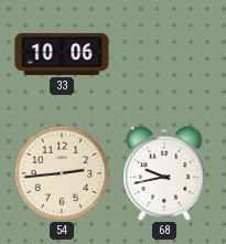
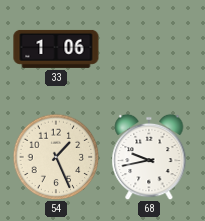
33: 10:06 -> 1:06
54: 2:44 -> 1:26
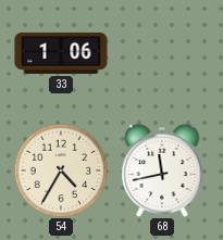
54: 1:26 -> 4:35
68: 9:43 -> 11:43
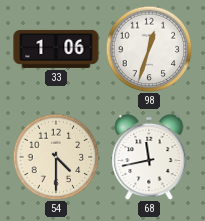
98: none -> 12:33
54: 4:35 -> 4:30
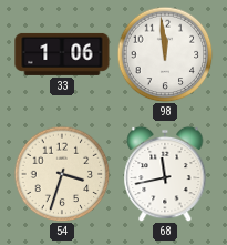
98: 12:33 -> 11:59
54: 4:30 -> 3:33
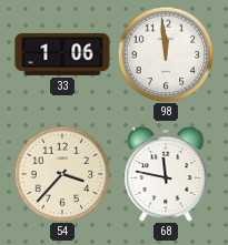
54: 3:33 -> 3:37
68: 11:43 -> 11:47
